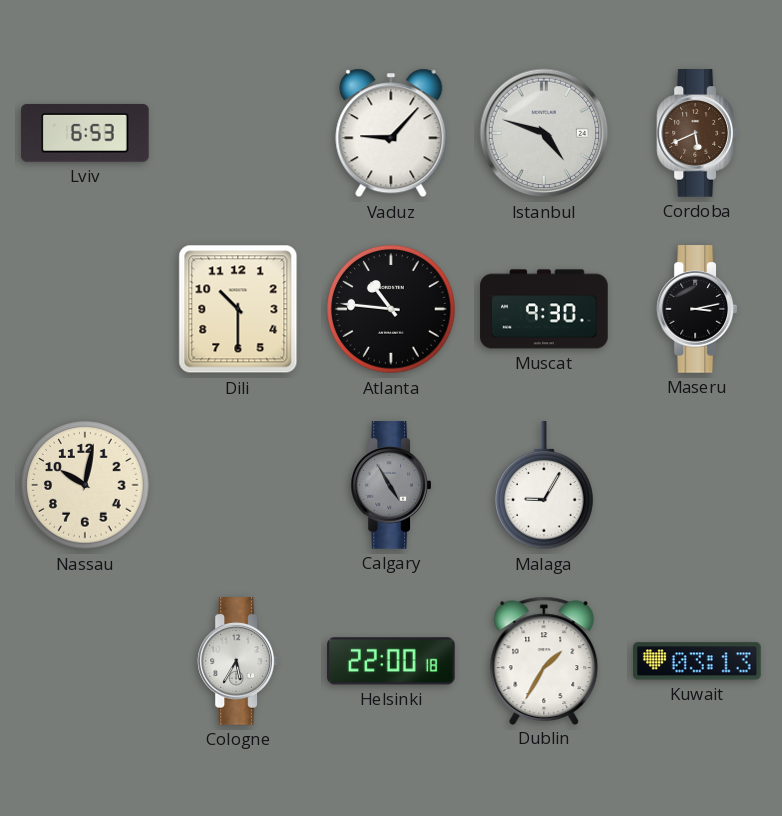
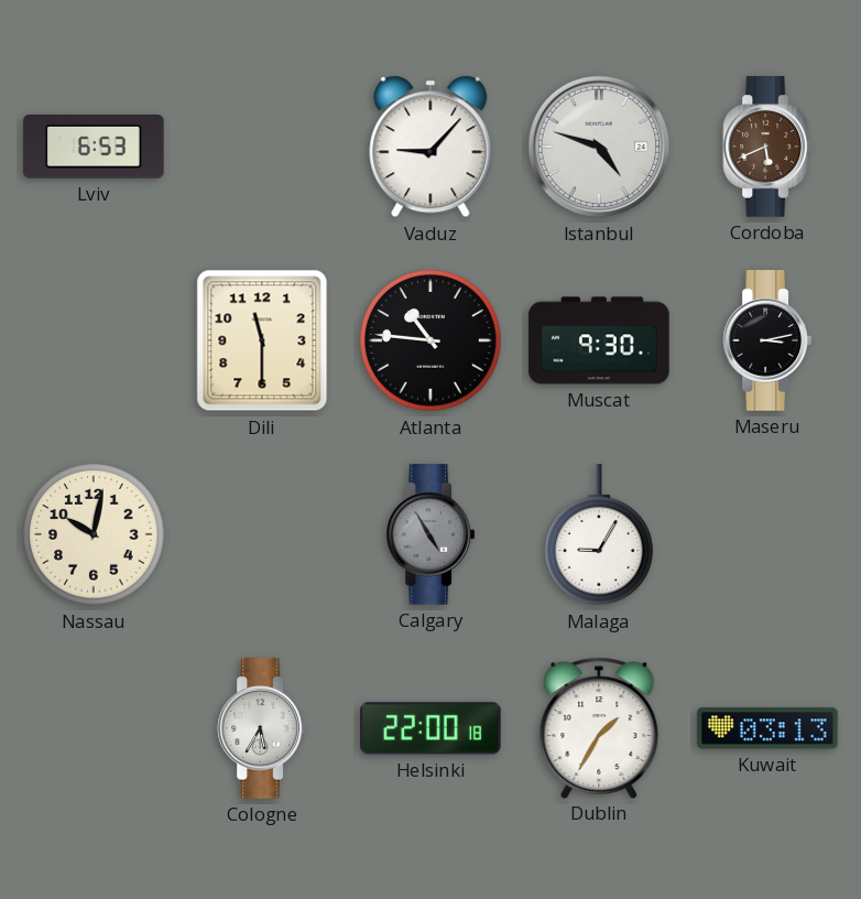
Dili: 10:30 -> 11:30
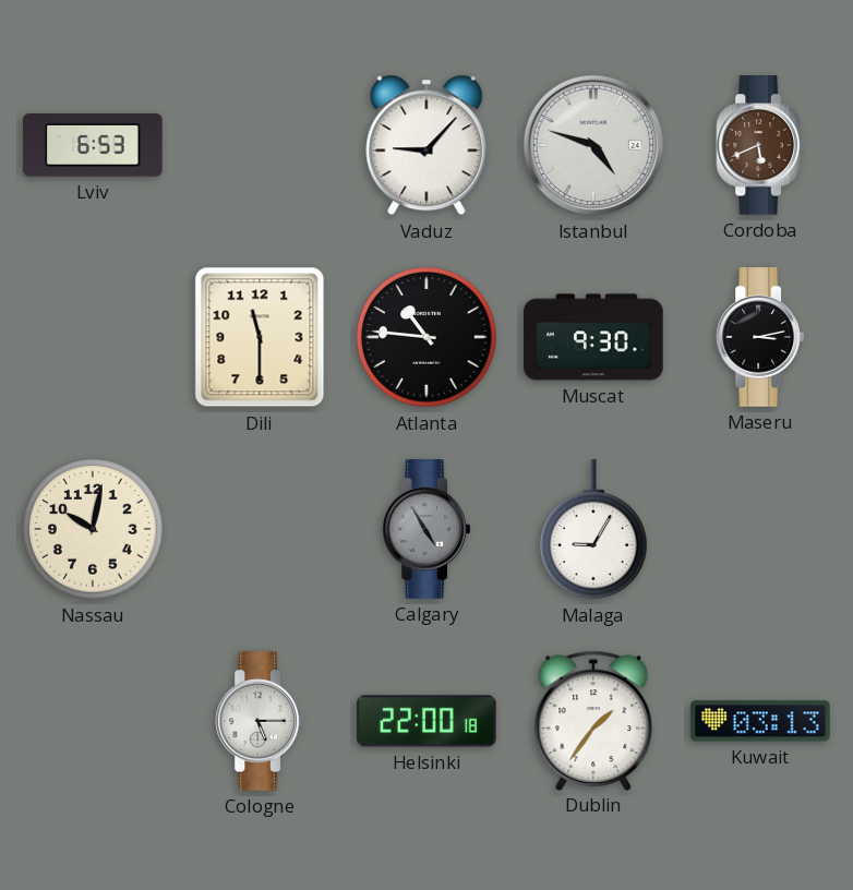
Cologne: 5:35 -> 5:15
Dublin: 1:35 -> 1:36
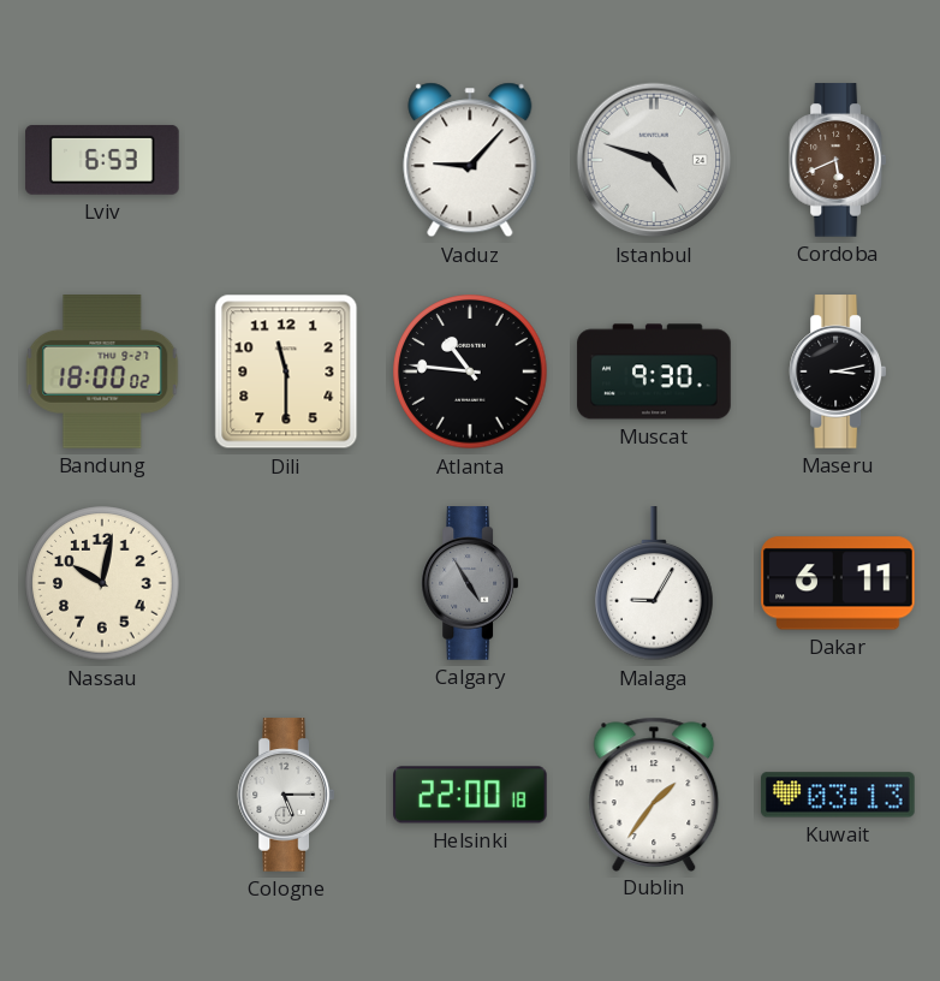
Bandung: none -> 18:00
Dakar: none -> 6:11
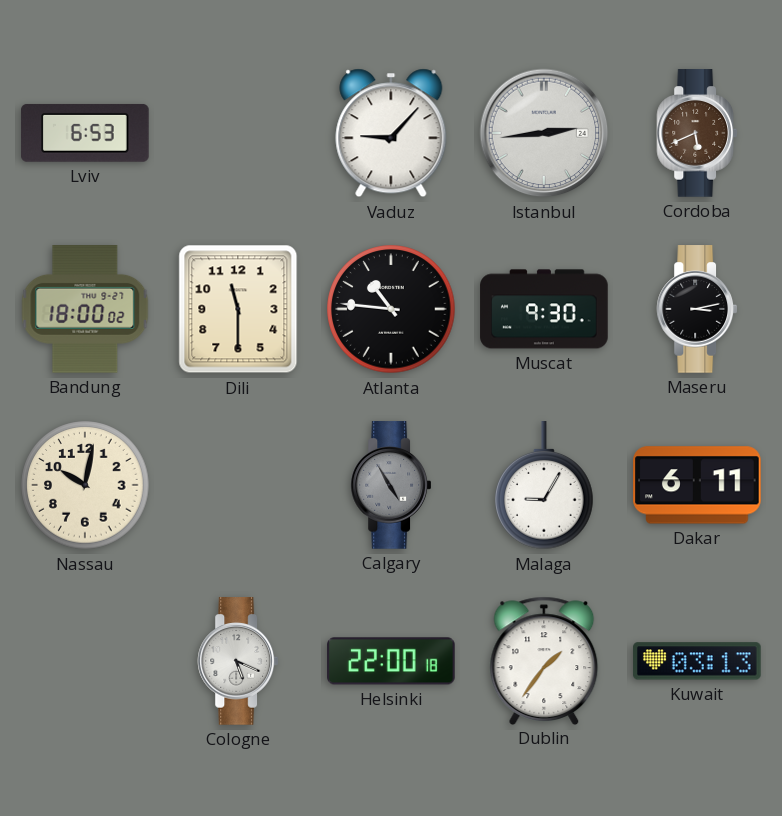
Istanbul: 4:48 -> 2:44
Cologne: 5:15 -> 5:19
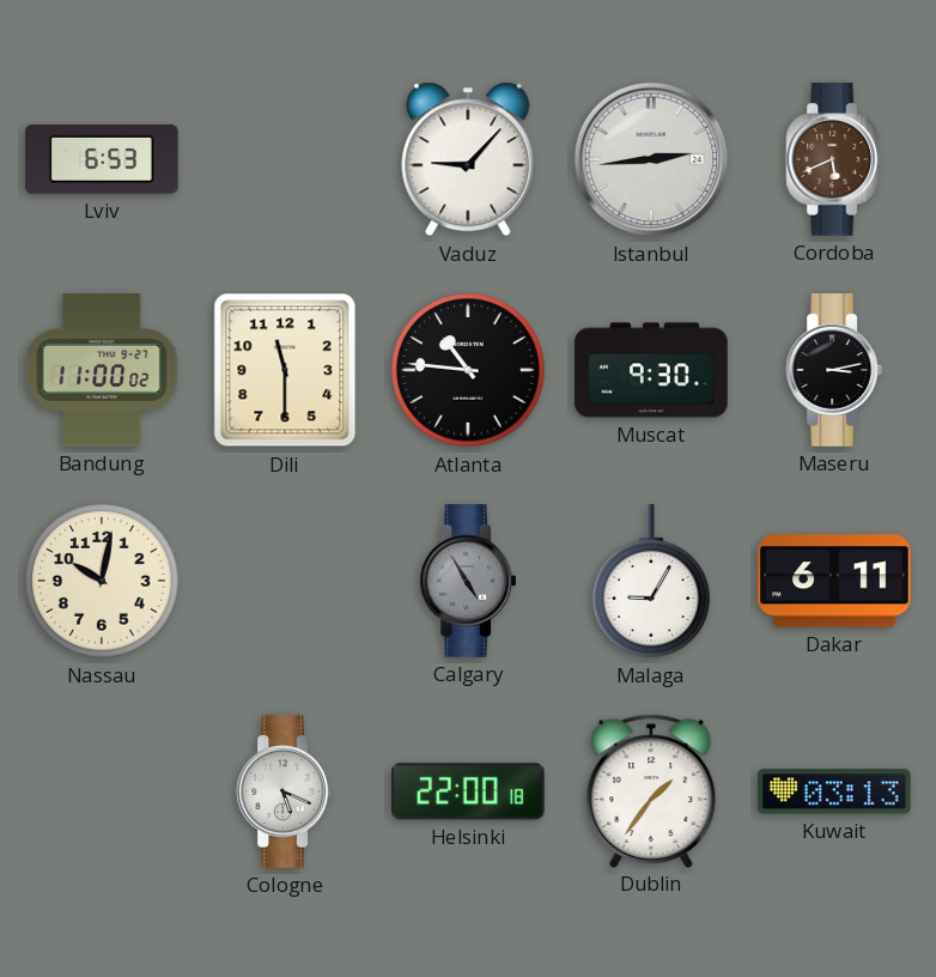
Bandung: 18:00 -> 11:00
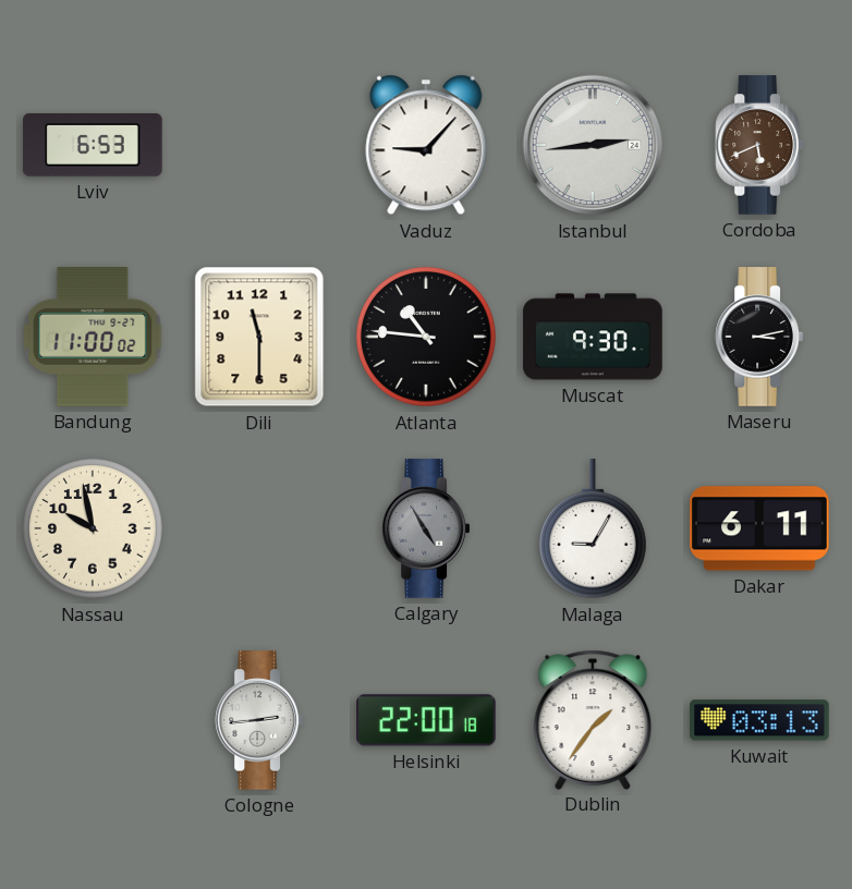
Nassau: 10:02 -> 9:58
Cologne: 5:19 -> 2:44
